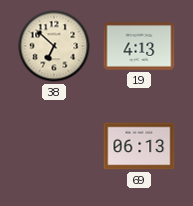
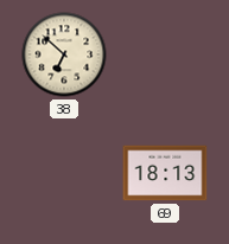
19: 4:13 -> none
69: 06:13 -> 18:13
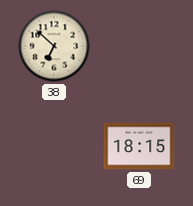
69: 18:13 -> 18:15
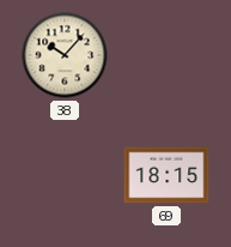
38: 6:52 -> 10:07
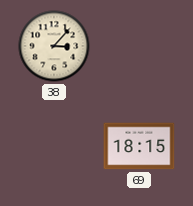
38: 10:07 -> 3:07
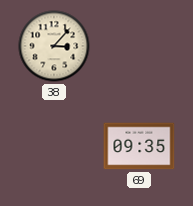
69: 18:15 -> 09:35
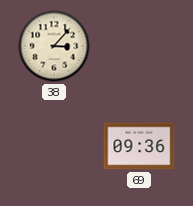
69: 09:35 -> 09:36
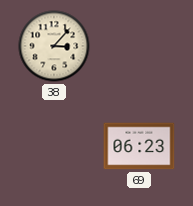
69: 09:36 -> 06:23
